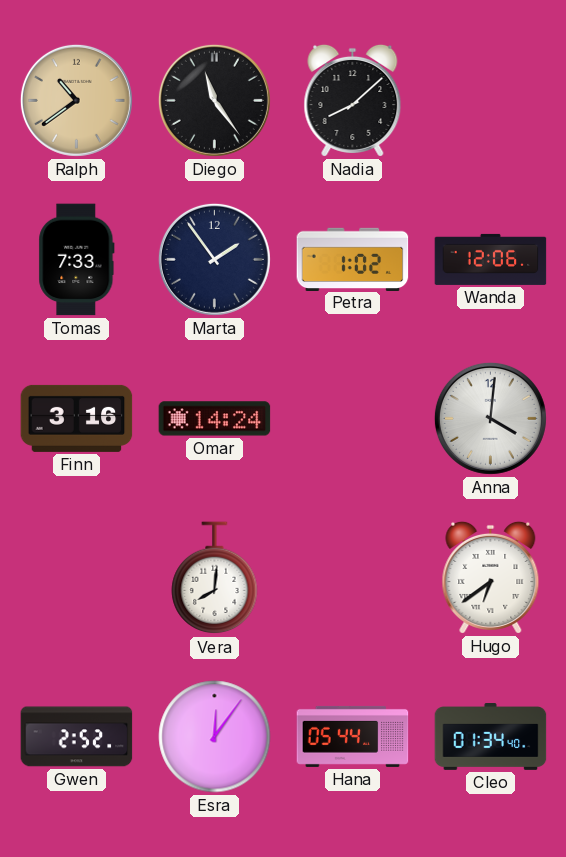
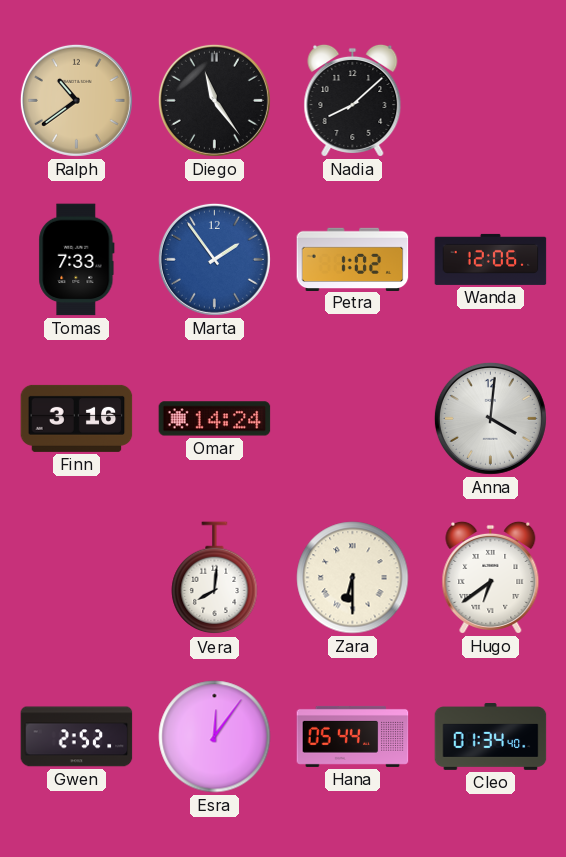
Marta dial: navy -> blue
Zara: none -> 6:30
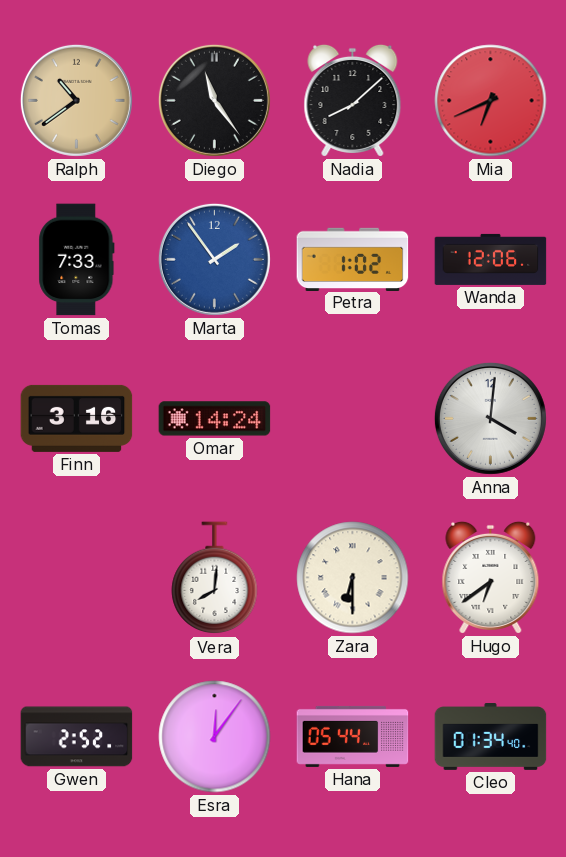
Mia: none -> 6:41
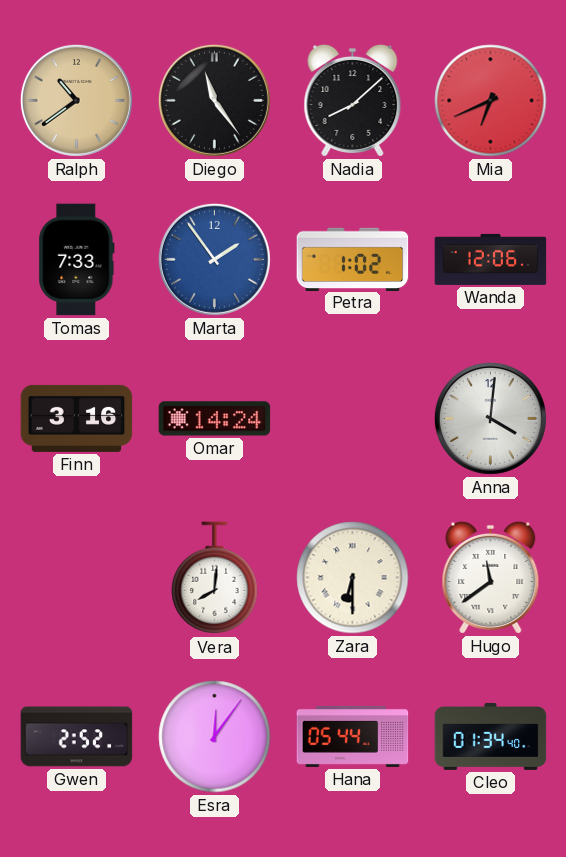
Hugo: 6:39 -> 11:39
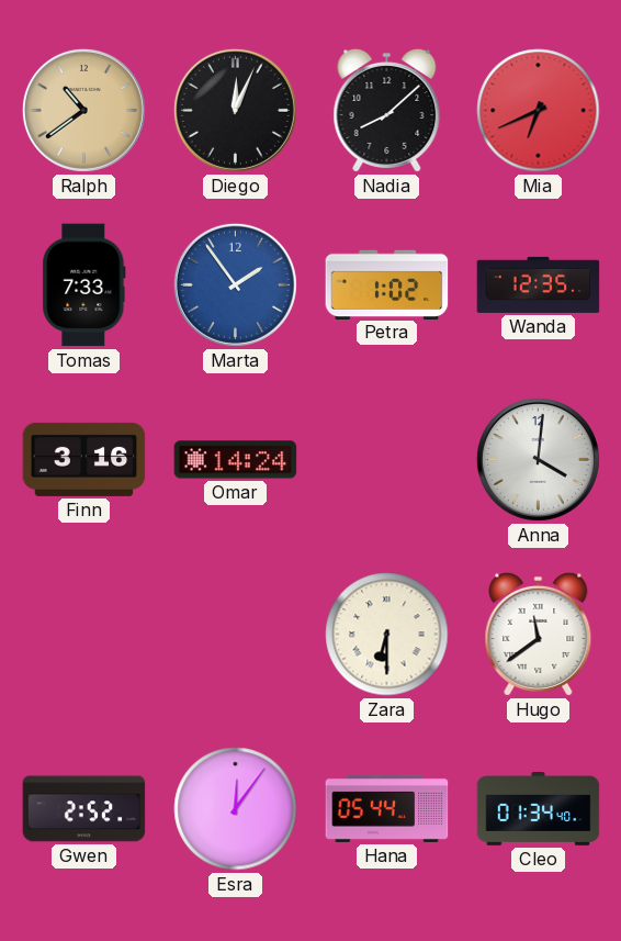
Diego: 11:24 -> 12:04
Wanda: 12:06 -> 12:35
Vera: 8:01 -> none
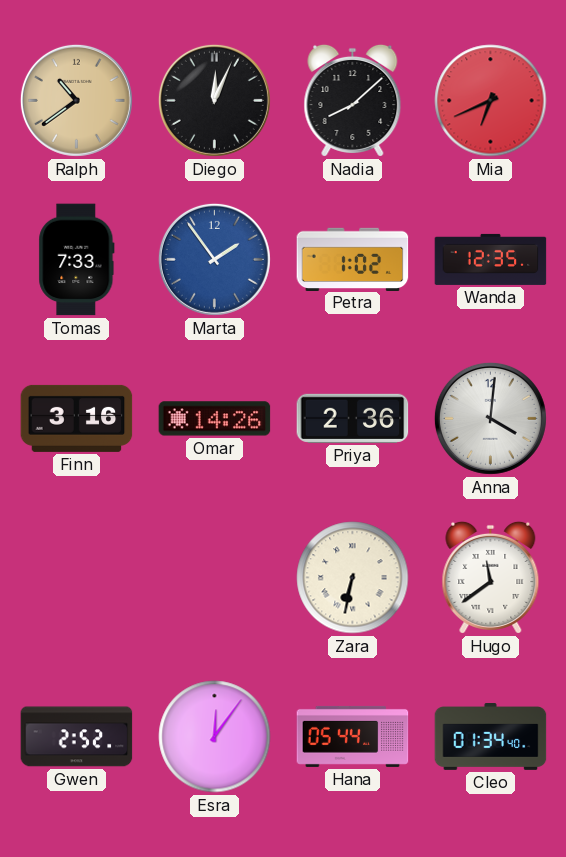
Omar: 14:24 -> 14:26
Priya: none -> 2:36
Zara: 6:30 -> 6:32
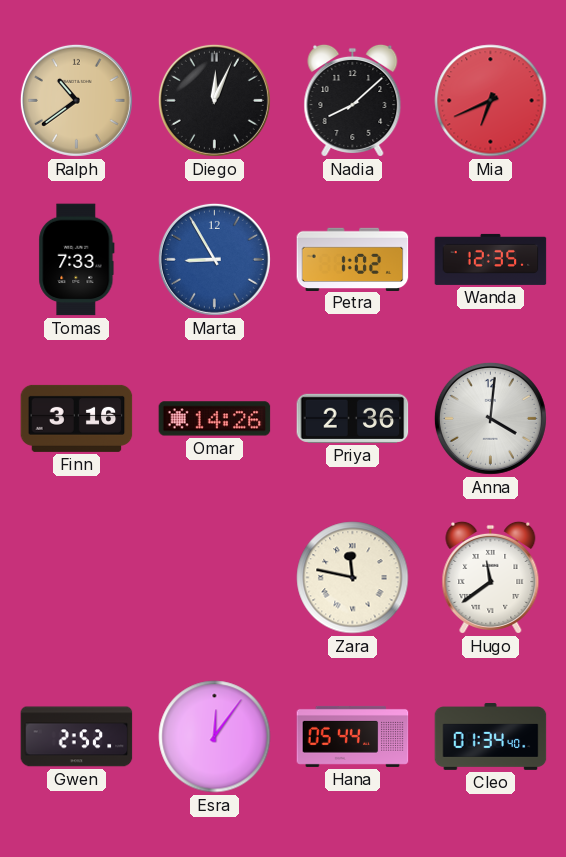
Marta: 1:54 -> 8:55
Zara: 6:32 -> 11:47
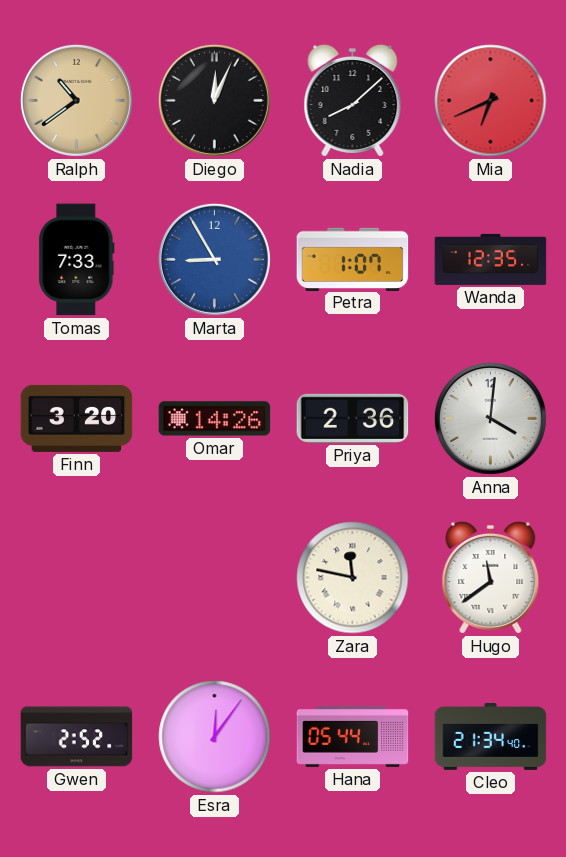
Petra: 1:02 -> 1:07
Finn: 3:16 -> 3:20
Cleo: 01:34 -> 21:34
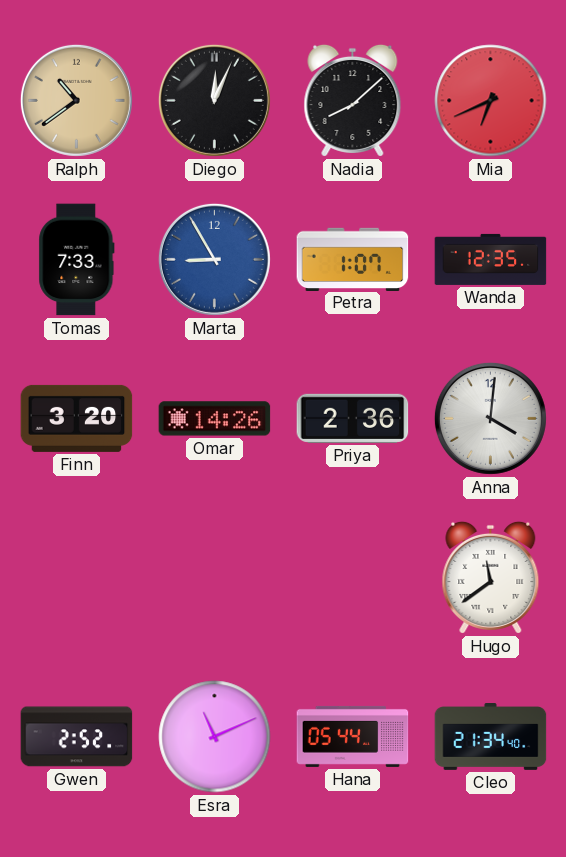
Zara: 11:47 -> none
Esra: 12:06 -> 11:11
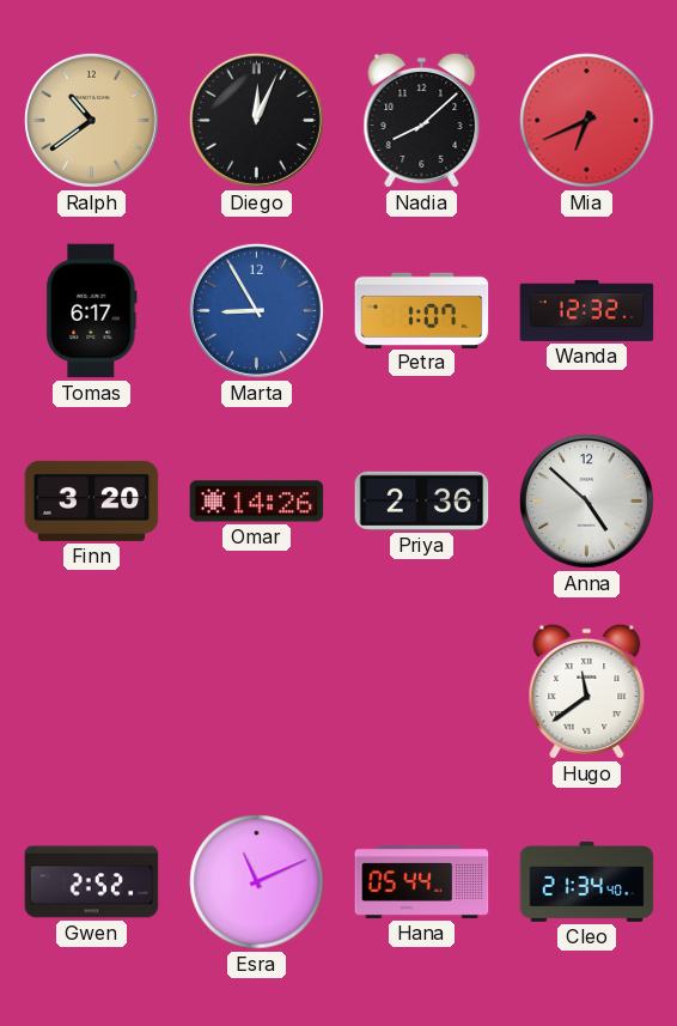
Tomas: 7:33 -> 6:17
Wanda: 12:35 -> 12:32
Anna: 4:01 -> 4:52
